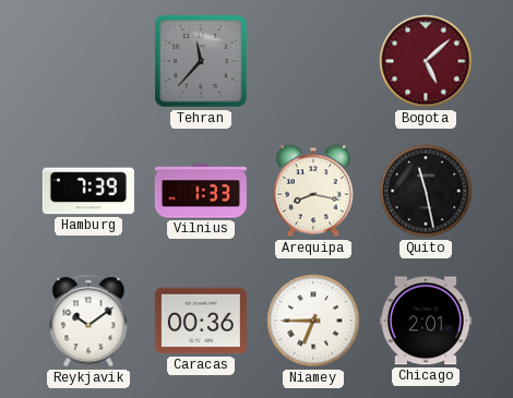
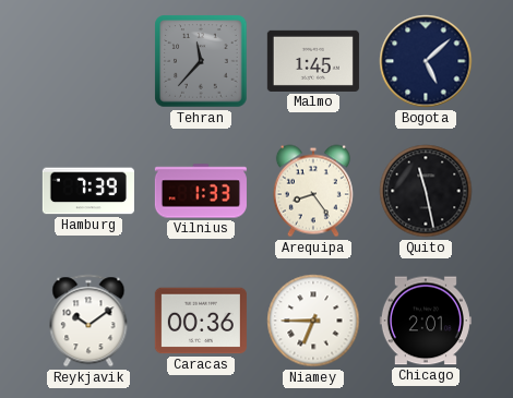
Malmo: none -> 1:45
Bogota dial: burgundy -> navy
Arequipa: 8:17 -> 8:24
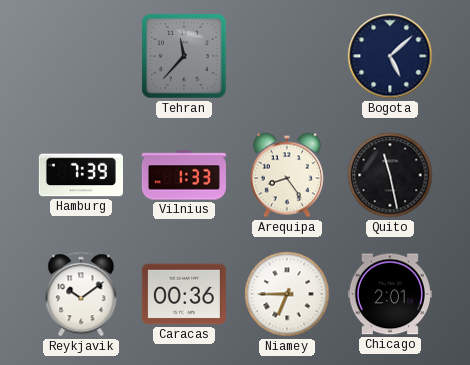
Malmo: 1:45 -> none
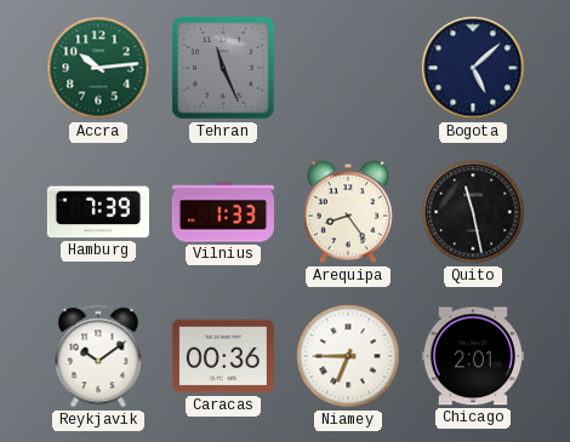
Accra: none -> 10:14
Tehran: 11:37 -> 11:26
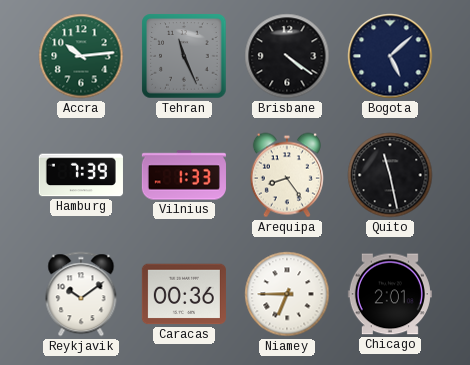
Brisbane: none -> 4:21
